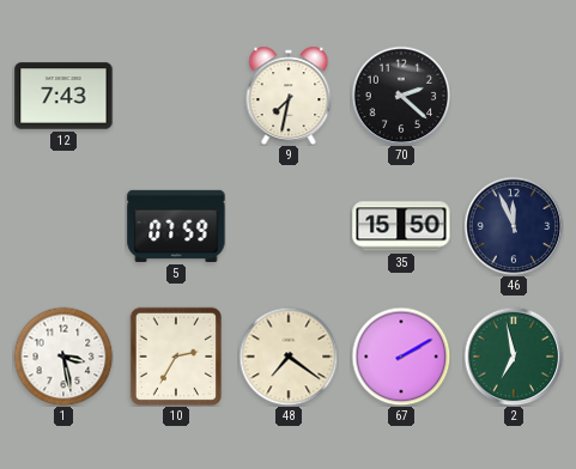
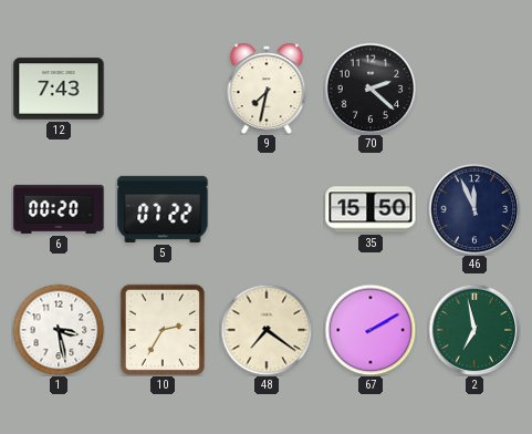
6: none -> 00:20
5: 07:59 -> 07:22
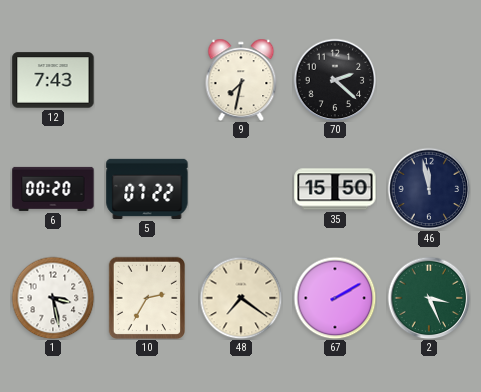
46: 11:56 -> 11:58
2: 6:58 -> 3:26
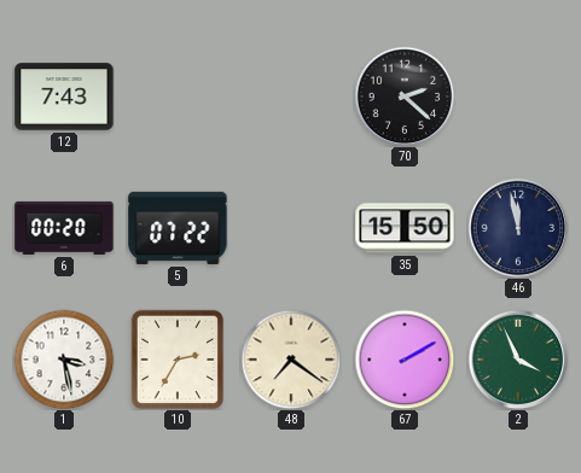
9: 7:32 -> none
2: 3:26 -> 3:56
